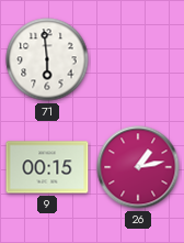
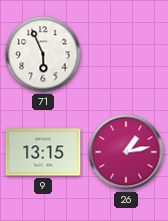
71: 5:59 -> 5:56
9: 00:15 -> 13:15
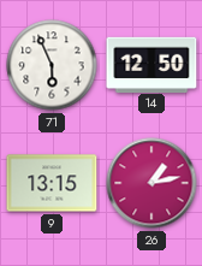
14: none -> 12:50
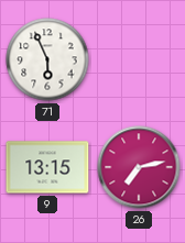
14: 12:50 -> none
26: 1:13 -> 7:13
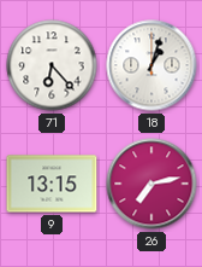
71: 5:56 -> 6:23
18: none -> 1:03
